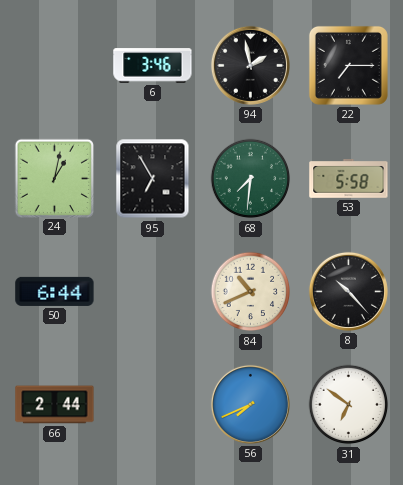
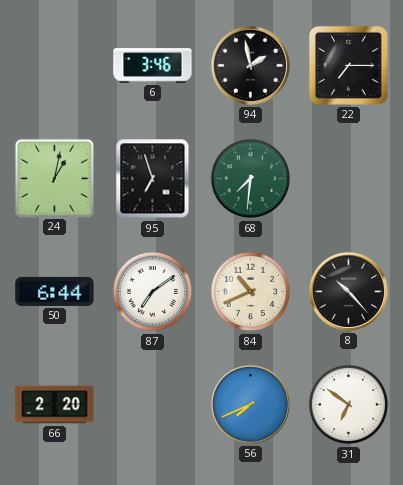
95: 6:55 -> 6:57
53: 5:58 -> none
87: none -> 7:09
66: 2:44 -> 2:20
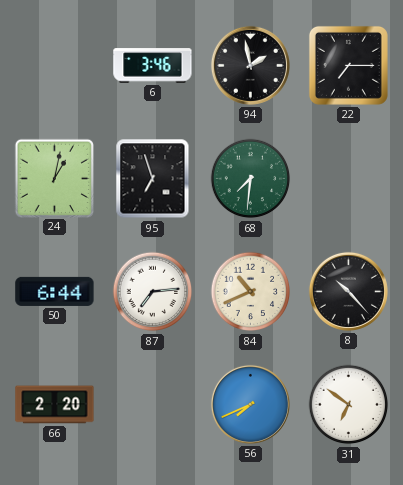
87: 7:09 -> 7:14
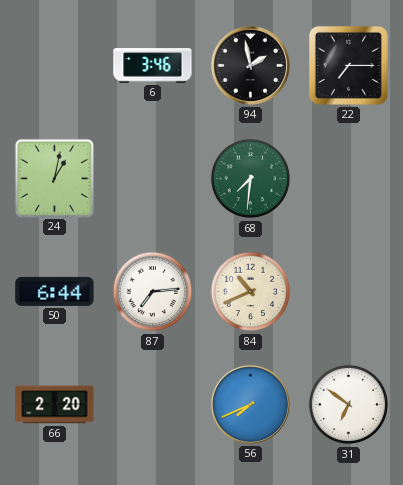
95: 6:57 -> none
8: 10:23 -> none
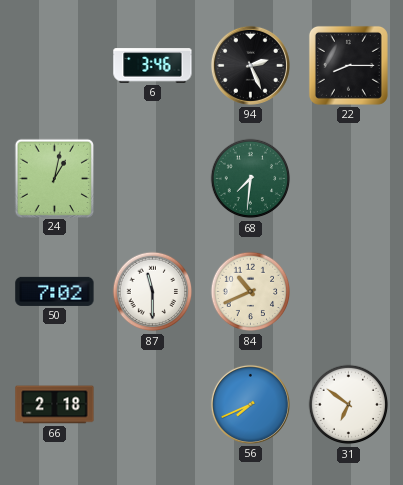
94: 1:58 -> 2:26
22: 7:15 -> 8:15
50: 6:44 -> 7:02
87: 7:14 -> 11:30
66: 2:20 -> 2:18
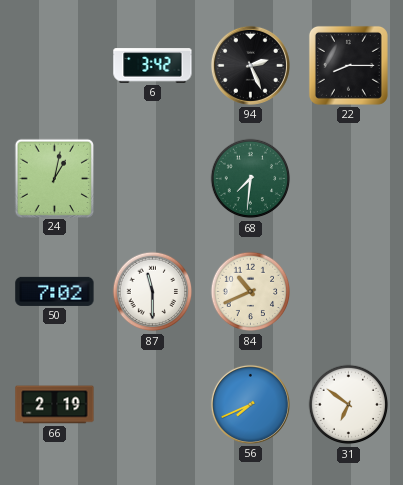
6: 3:46 -> 3:42
66: 2:18 -> 2:19
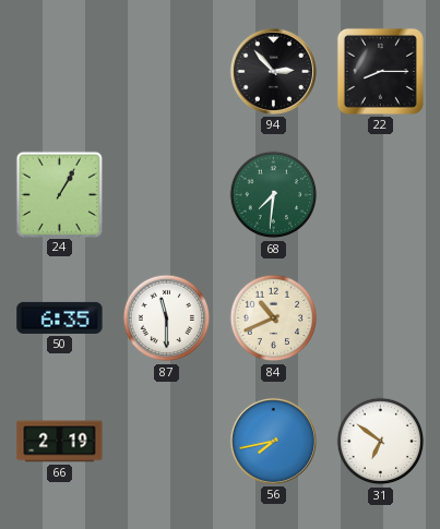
6: 3:42 -> none
94: 2:26 -> 2:53
24: 1:02 -> 1:05
50: 7:02 -> 6:35
56: 7:41 -> 7:43
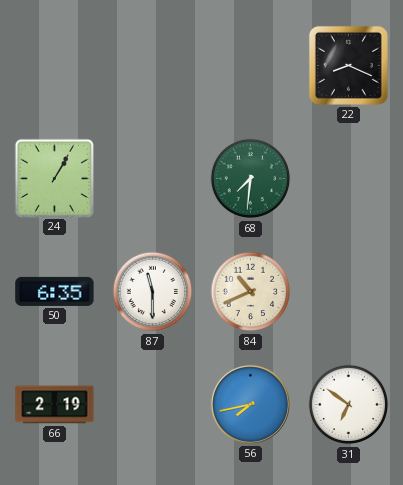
94: 2:53 -> none
22: 8:15 -> 8:19
